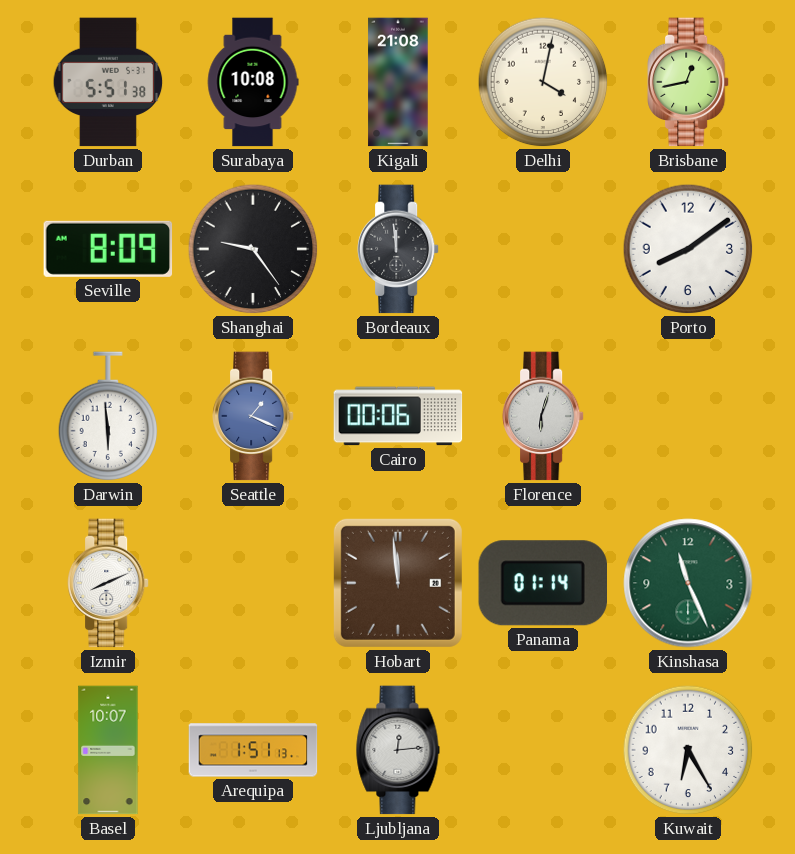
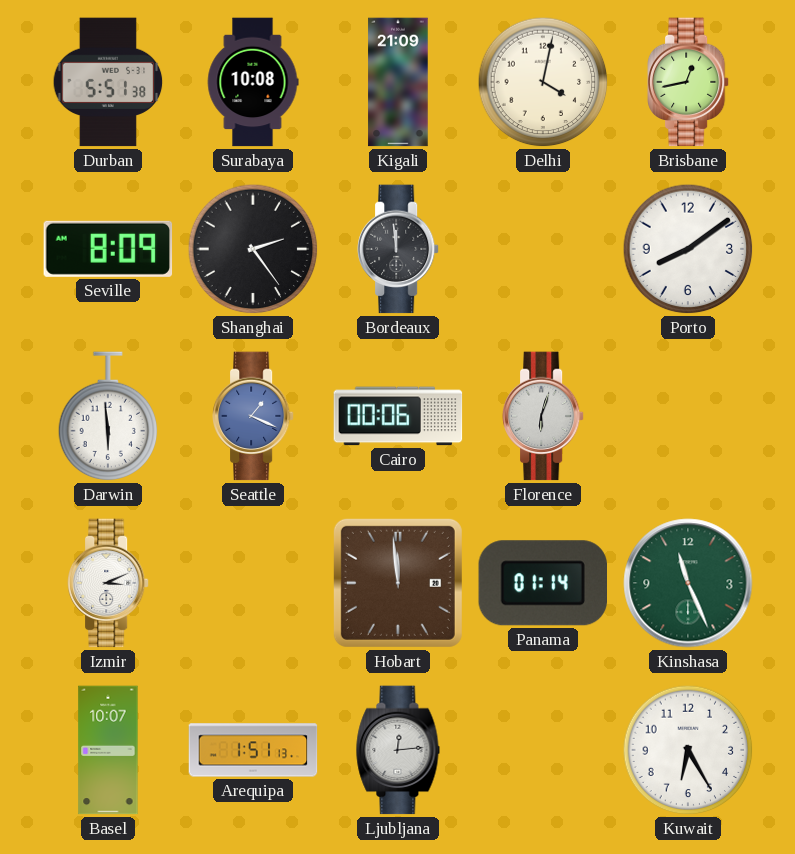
Kigali: 21:08 -> 21:09
Shanghai: 9:24 -> 2:24
Izmir: 8:11 -> 3:11
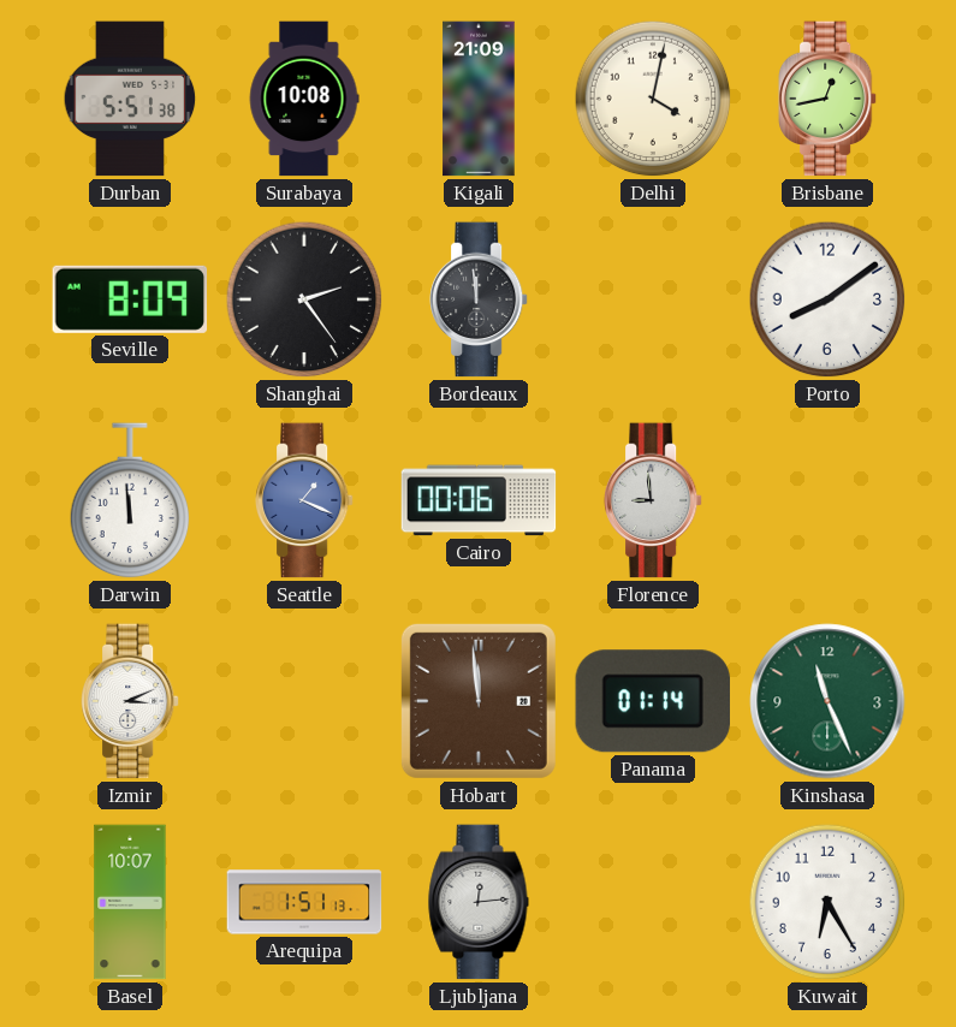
Darwin: 5:59 -> 11:59
Florence: 6:03 -> 8:59
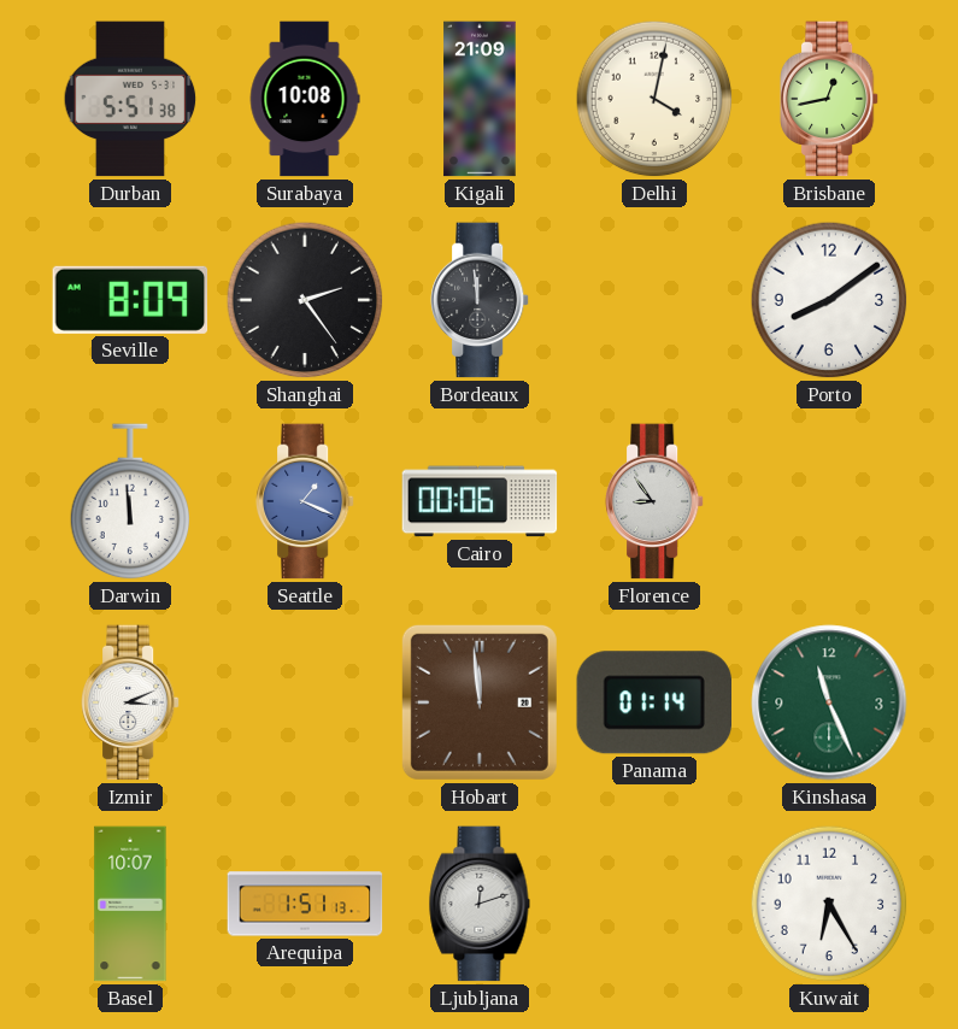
Florence: 8:59 -> 8:54
Ljubljana: 12:14 -> 12:12
